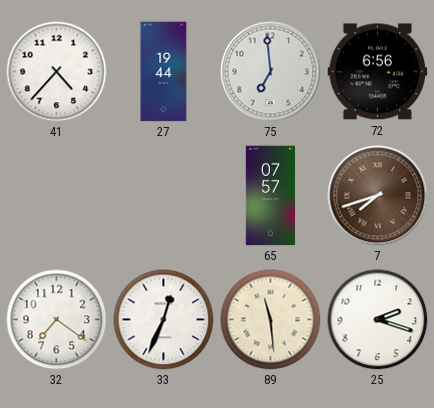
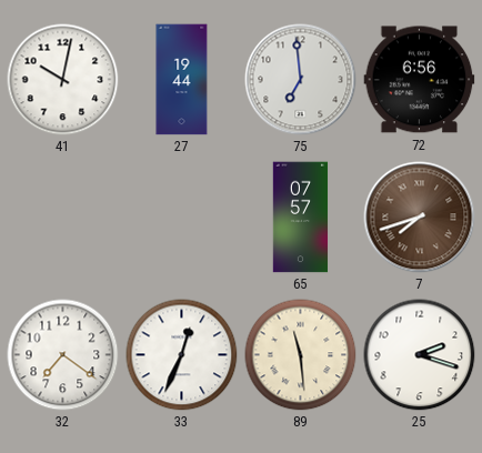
41: 4:37 -> 10:02
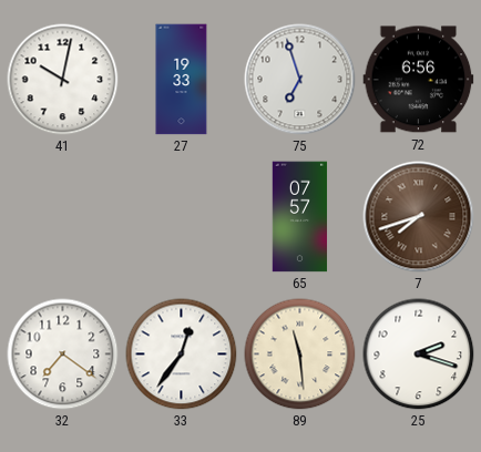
27: 19:44 -> 19:33
75: 6:59 -> 6:57
33: 12:34 -> 12:36
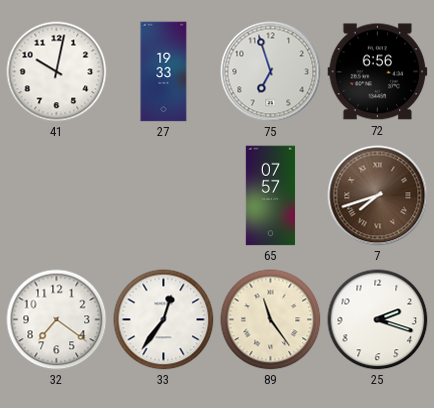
89: 11:29 -> 11:24
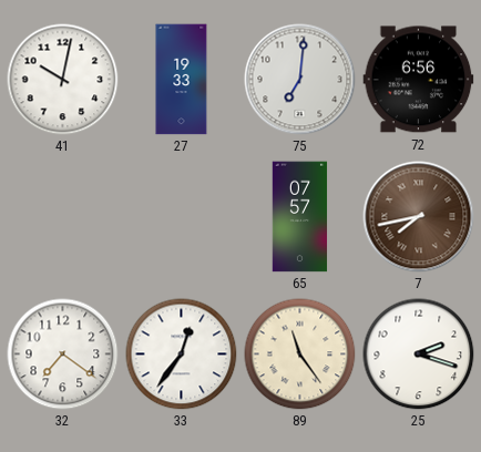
75: 6:57 -> 7:01
7: 7:42 -> 7:43
